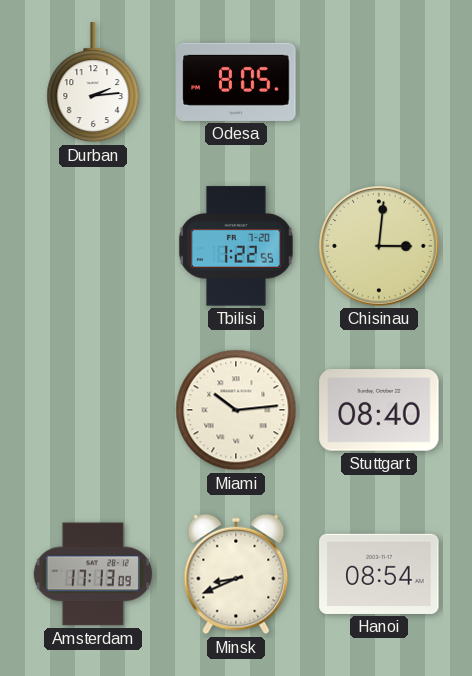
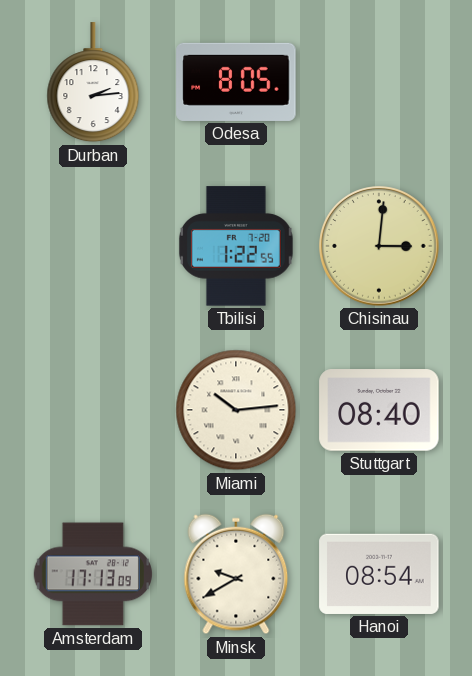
Minsk: 8:41 -> 9:40
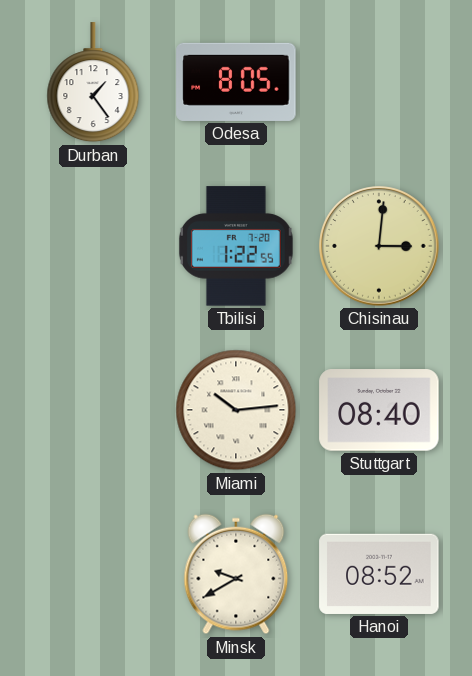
Durban: 2:14 -> 1:24
Amsterdam: 17:13 -> none
Hanoi: 08:54 -> 08:52
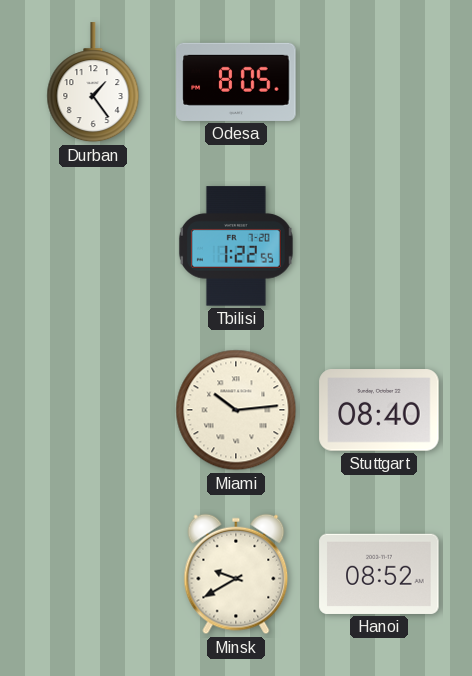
Chisinau: 3:01 -> none
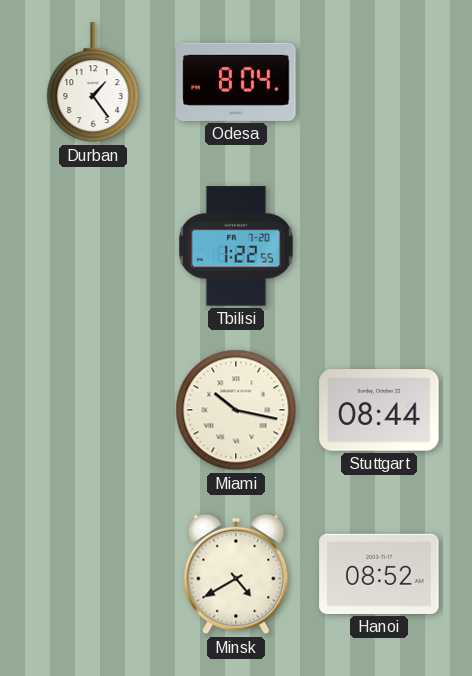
Odesa: 8:05 -> 8:04
Miami: 10:14 -> 10:17
Stuttgart: 08:40 -> 08:44
Minsk: 9:40 -> 4:40
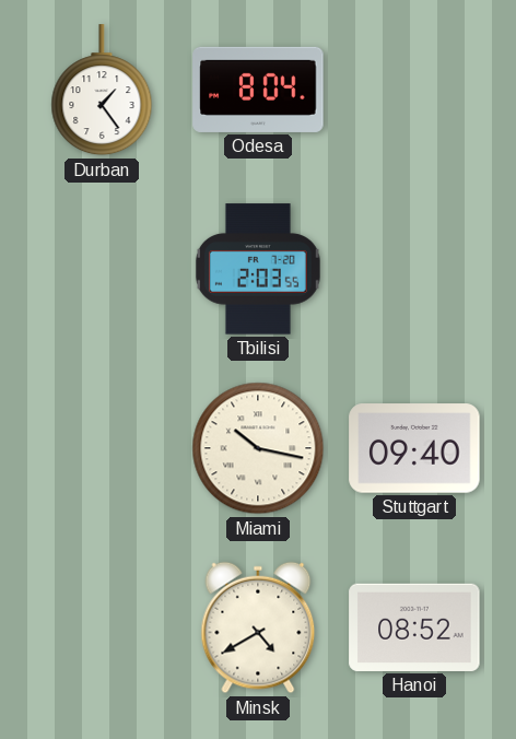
Tbilisi: 1:22 -> 2:03
Stuttgart: 08:44 -> 09:40
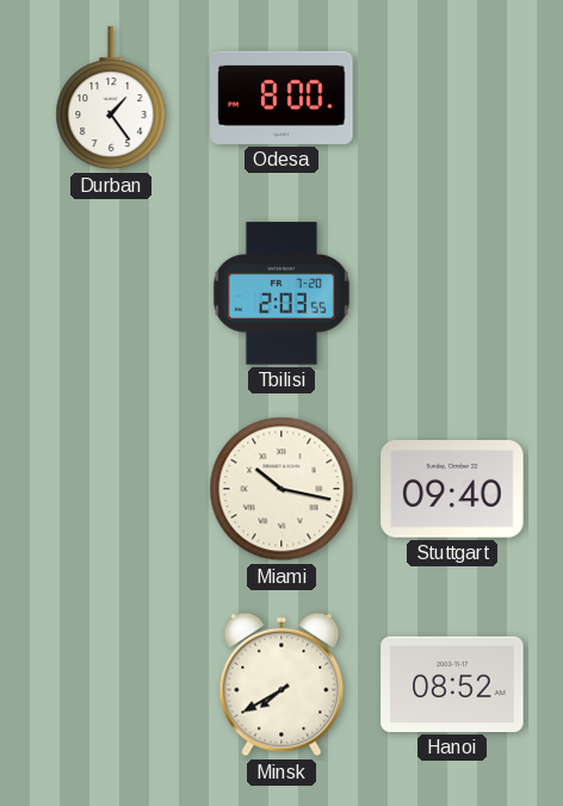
Odesa: 8:04 -> 8:00
Minsk: 4:40 -> 7:40
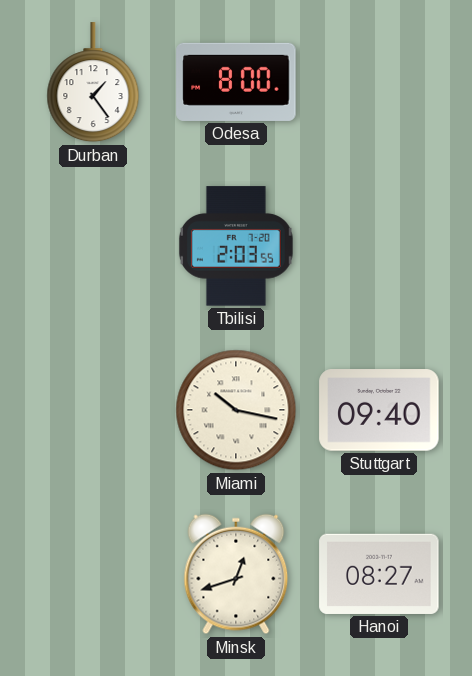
Minsk: 7:40 -> 12:42
Hanoi: 08:52 -> 08:27
